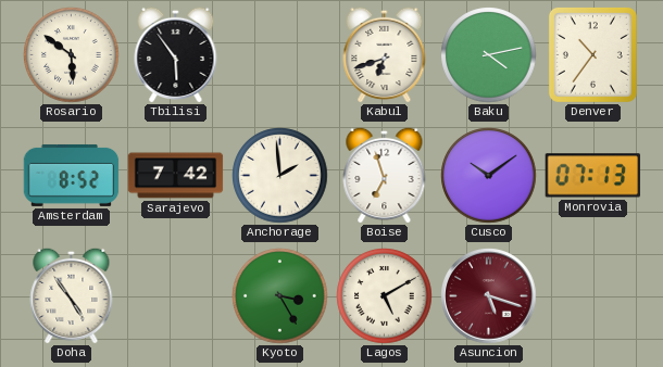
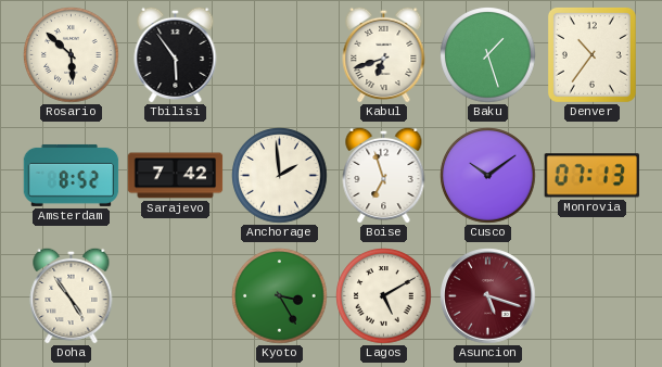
Rosario: 5:51 -> 5:52
Baku: 4:13 -> 1:27
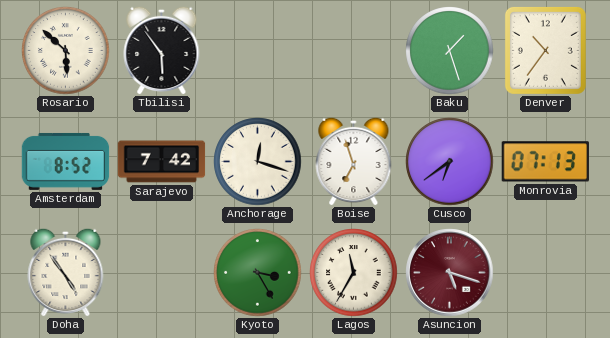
Kabul: 6:42 -> none
Anchorage: 1:59 -> 12:18
Cusco: 10:09 -> 6:39
Lagos: 5:10 -> 11:35
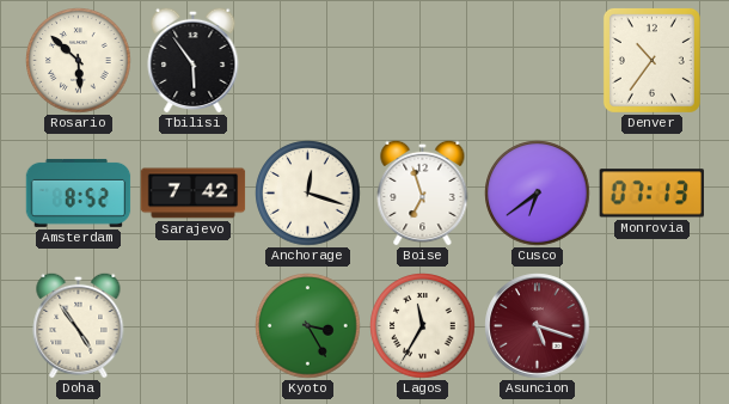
Baku: 1:27 -> none
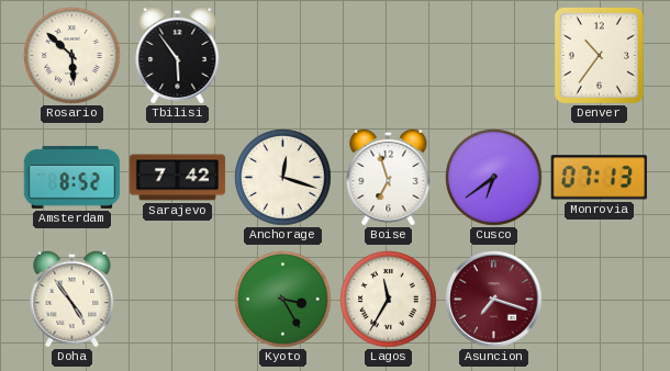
Asuncion: 5:18 -> 7:18
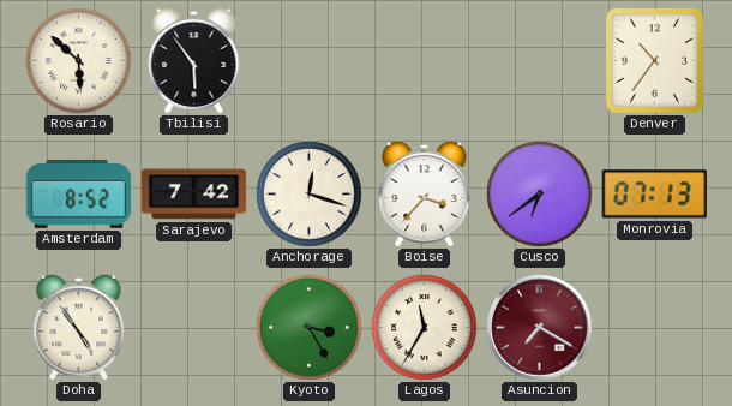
Boise: 6:57 -> 3:37
Asuncion: 7:18 -> 7:20
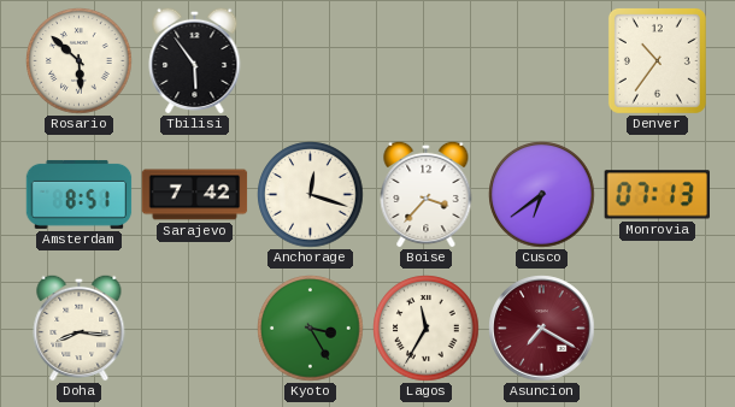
Amsterdam: 8:52 -> 8:51
Doha: 4:54 -> 8:16
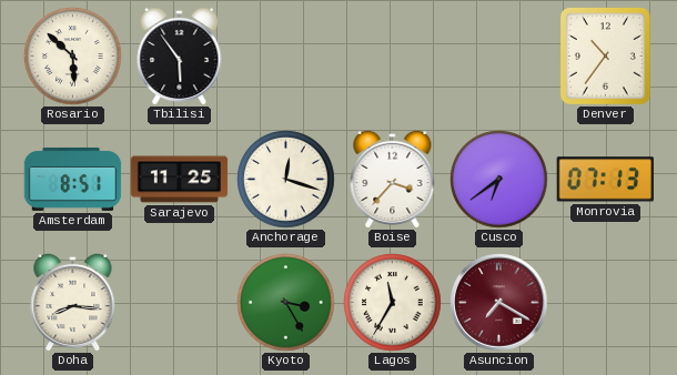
Sarajevo: 7:42 -> 11:25
